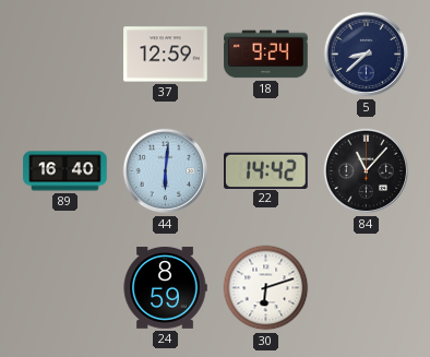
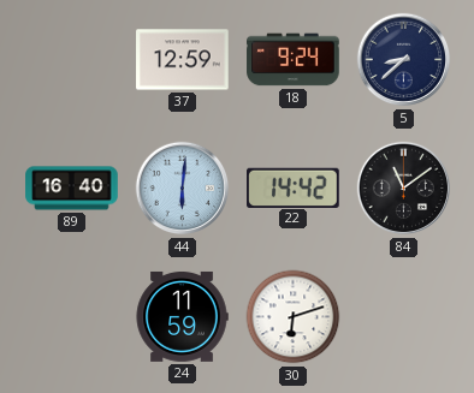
84: 11:07 -> 11:09
24: 8:59 -> 11:59
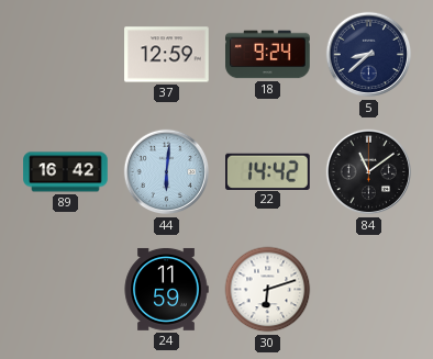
89: 16:40 -> 16:42
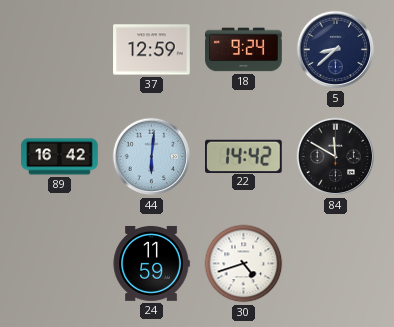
84: 11:09 -> 11:50
30: 6:12 -> 4:42
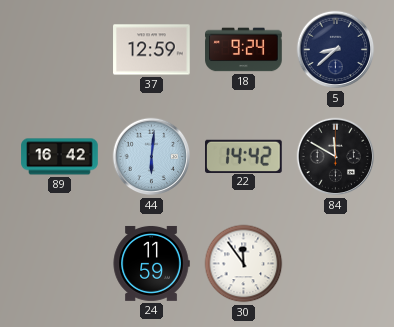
30: 4:42 -> 11:54
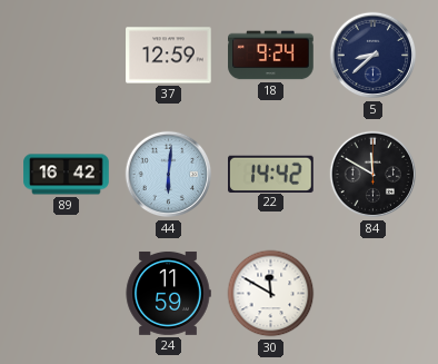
30: 11:54 -> 11:50
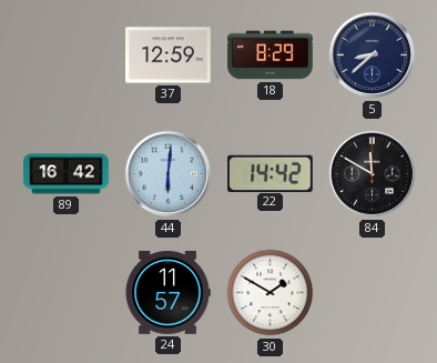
18: 9:24 -> 8:29
24: 11:59 -> 11:57
30: 11:50 -> 1:50
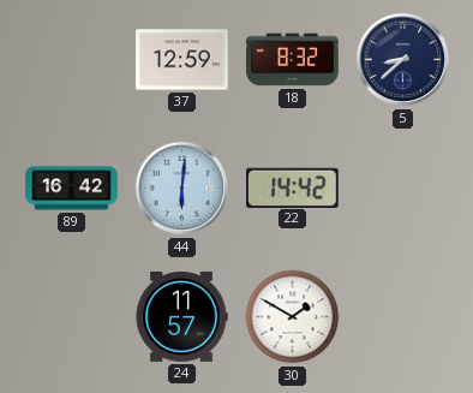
18: 8:29 -> 8:32
84: 11:50 -> none
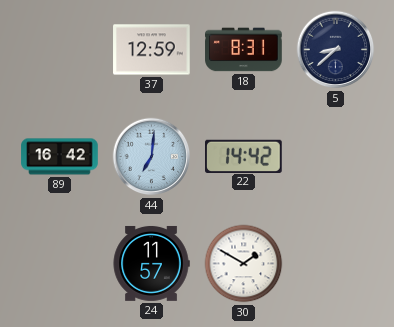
18: 8:32 -> 8:31
44: 6:01 -> 7:01
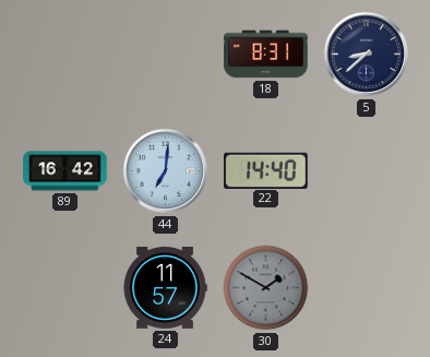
37: 12:59 -> none
22: 14:42 -> 14:40
30 dial: white -> grey
